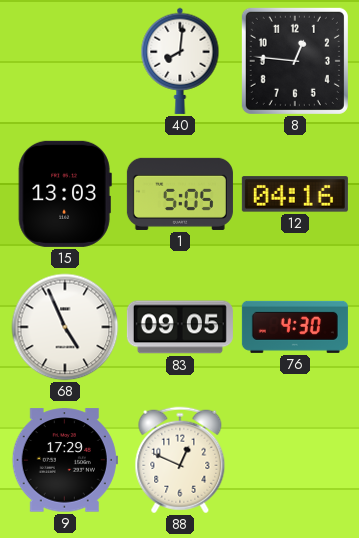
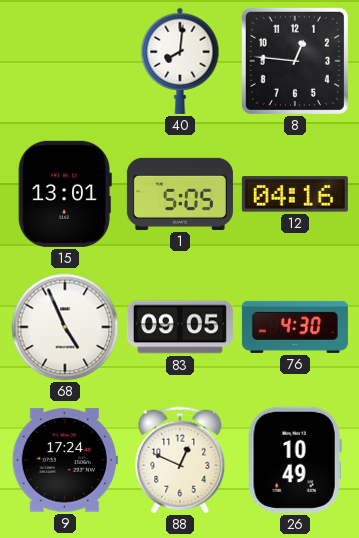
15: 13:03 -> 13:01
9: 17:29 -> 17:24
26: none -> 10:49
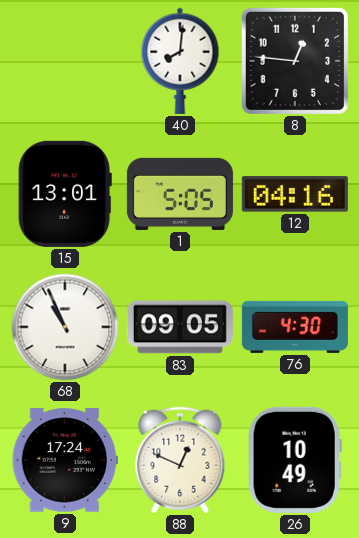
68: 4:56 -> 10:56
